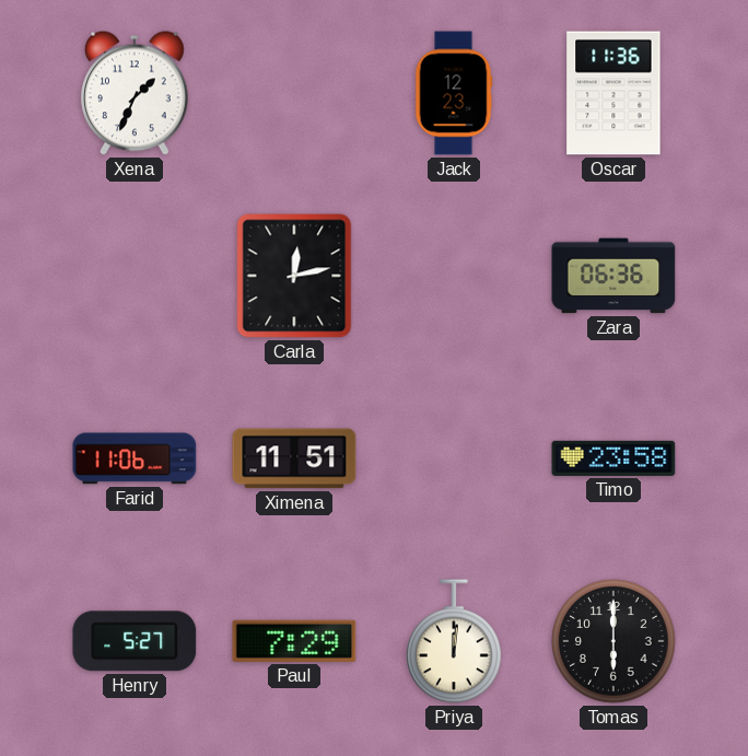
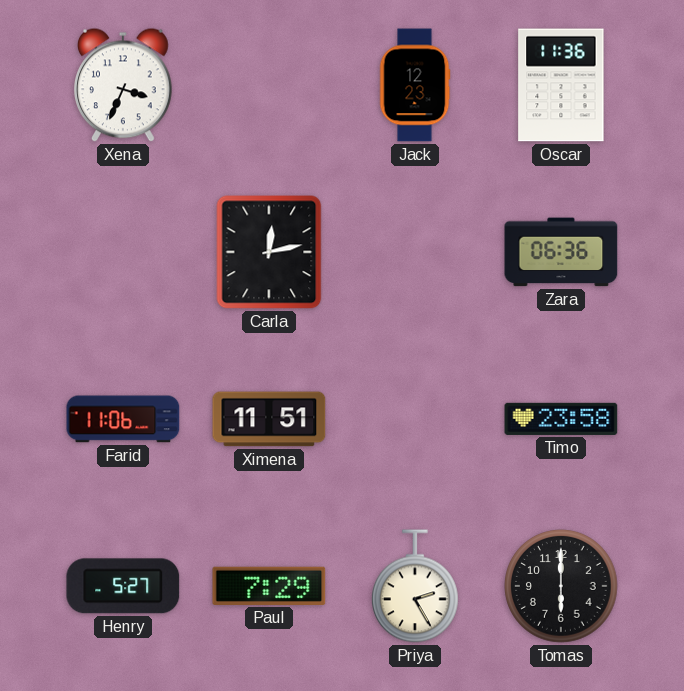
Xena: 1:34 -> 3:34
Priya: 12:01 -> 2:25
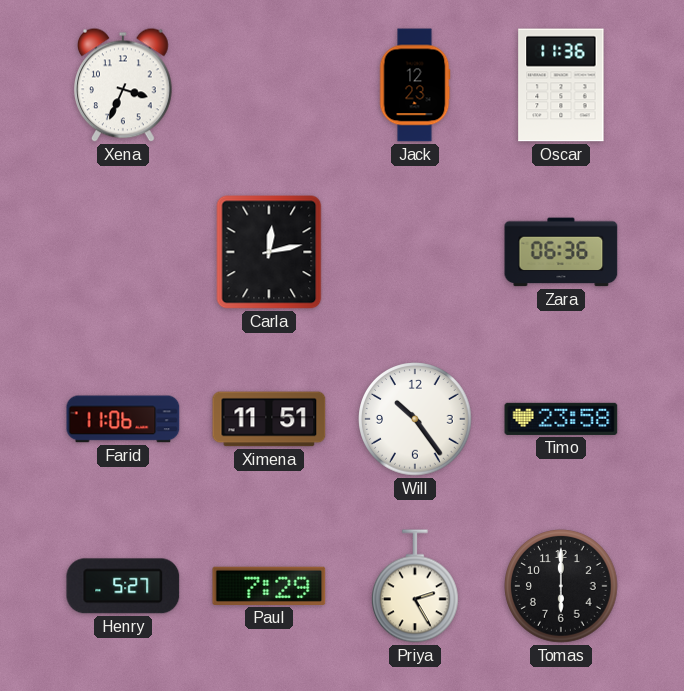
Will: none -> 10:24
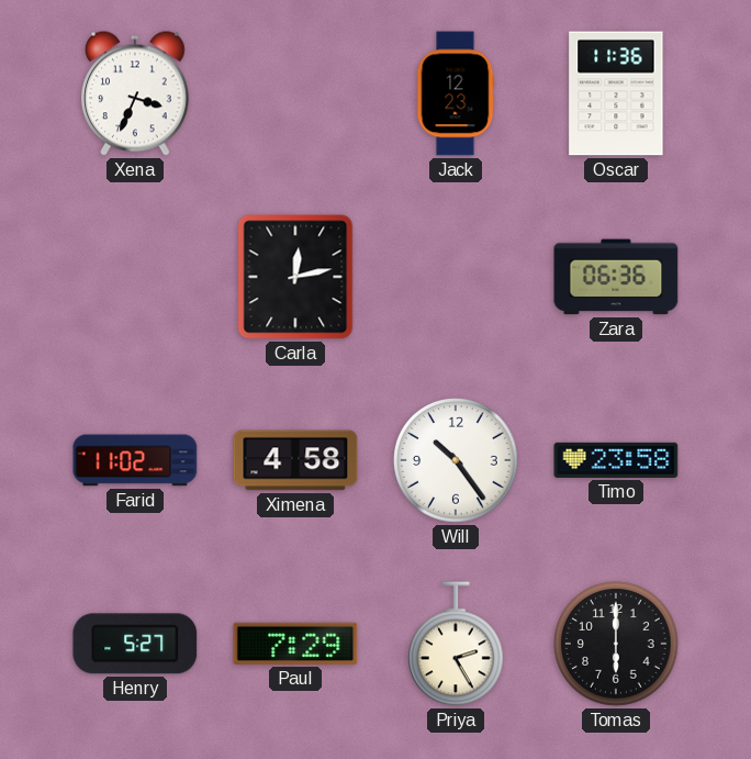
Farid: 11:06 -> 11:02
Ximena: 11:51 -> 4:58
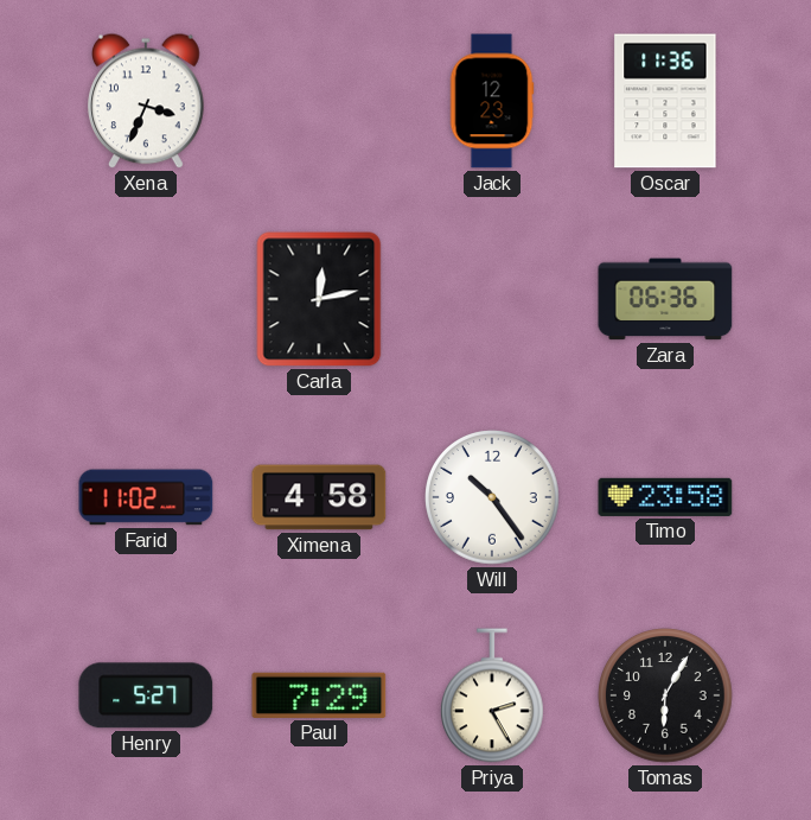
Tomas: 6:00 -> 6:05
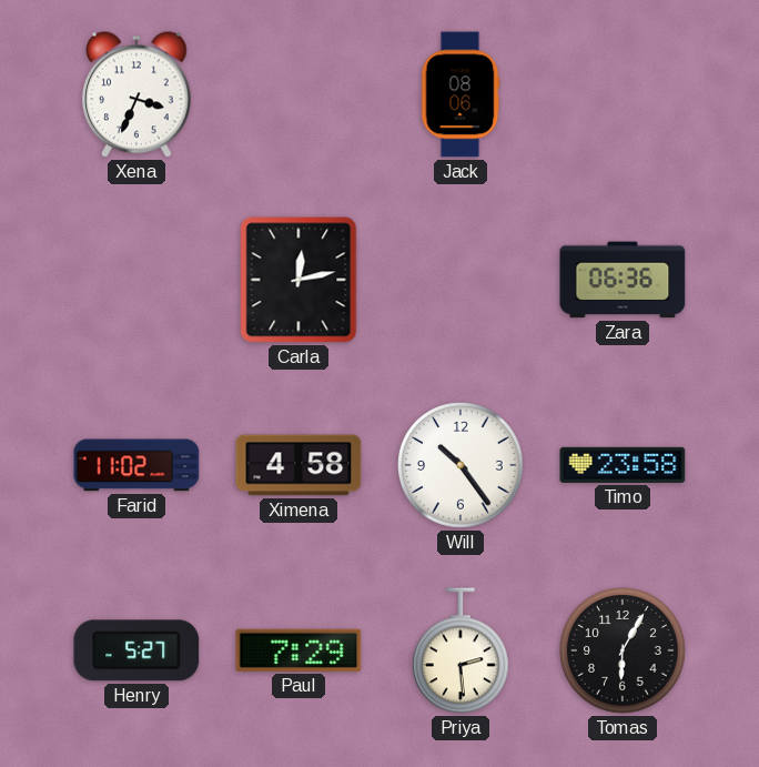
Jack: 12:23 -> 08:06
Oscar: 11:36 -> none
Priya: 2:25 -> 2:29
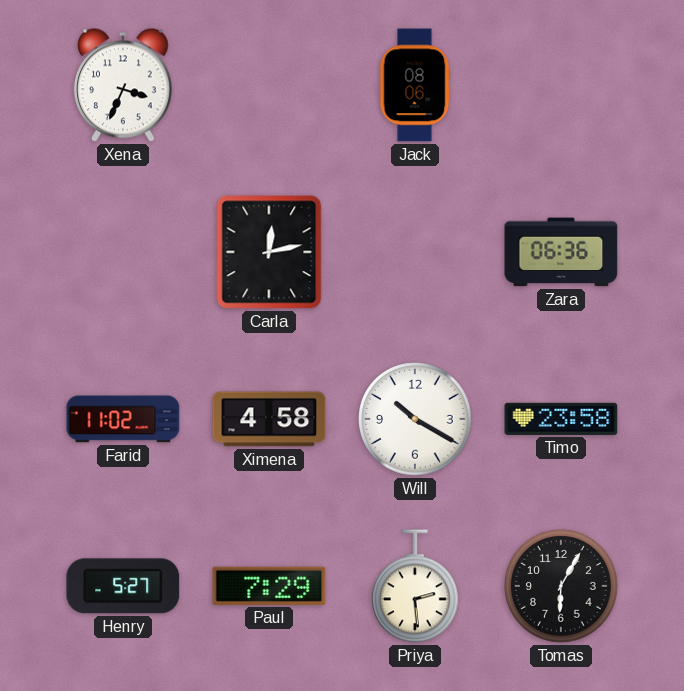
Will: 10:24 -> 10:20
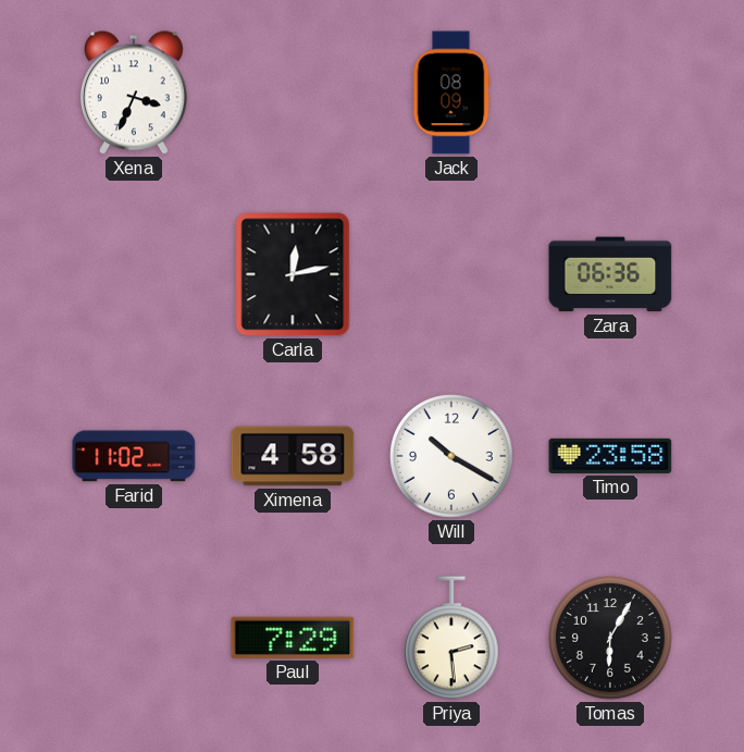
Jack: 08:06 -> 08:09
Henry: 5:27 -> none
